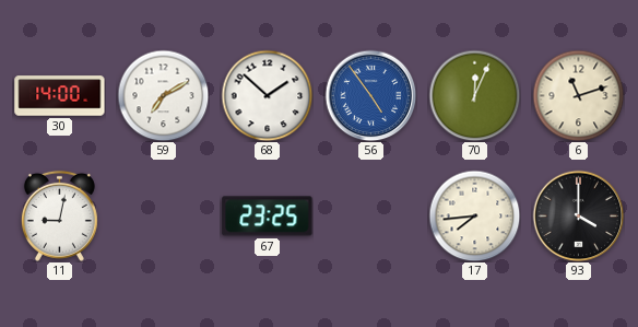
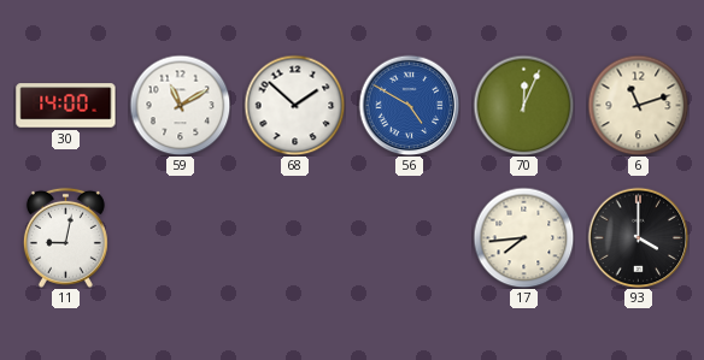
59: 7:10 -> 11:10
56: 4:54 -> 4:50
67: 23:25 -> none
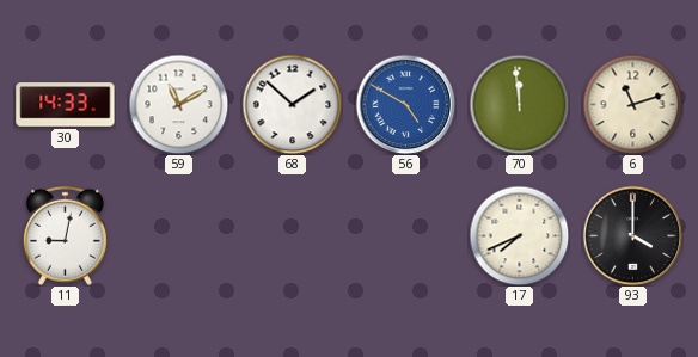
30: 14:00 -> 14:33
70: 12:04 -> 11:59
17: 7:44 -> 7:41
